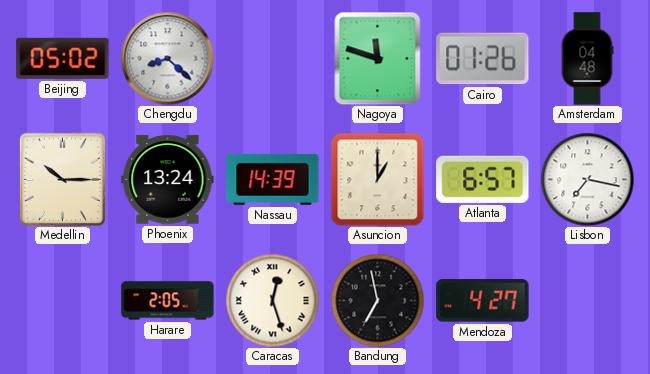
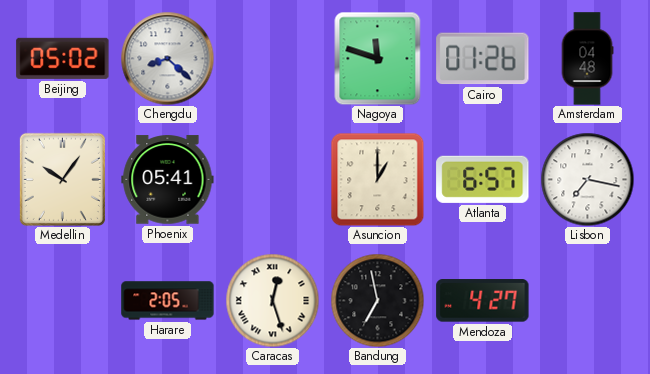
Medellin: 10:15 -> 10:06
Phoenix: 13:24 -> 05:41
Nassau: 14:39 -> none
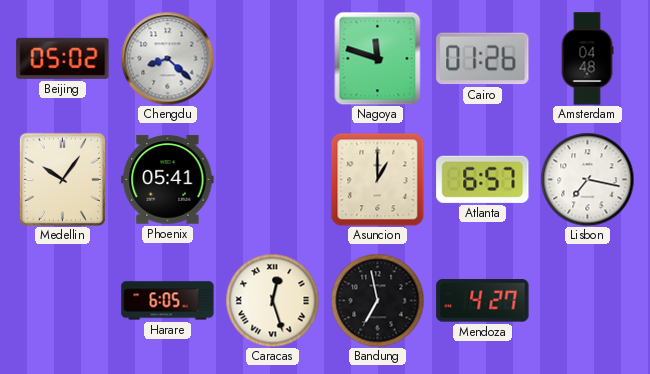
Harare: 2:05 -> 6:05
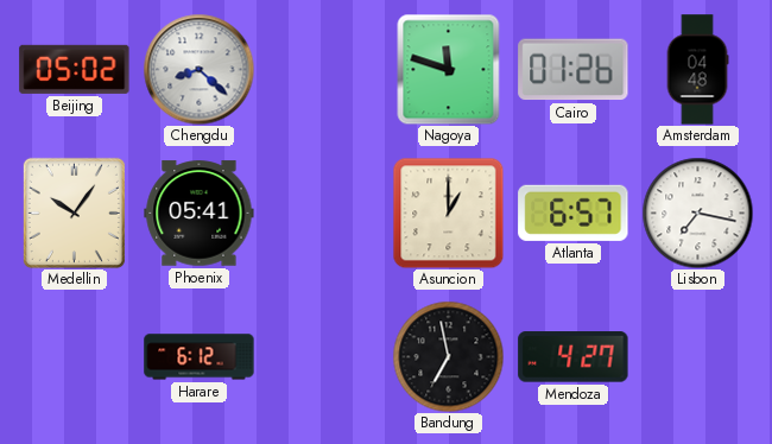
Harare: 6:05 -> 6:12
Caracas: 12:27 -> none
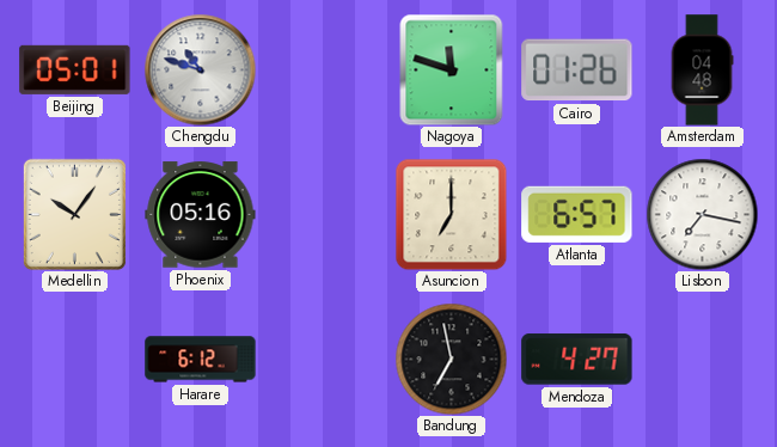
Beijing: 05:02 -> 05:01
Chengdu: 8:22 -> 10:48
Phoenix: 05:41 -> 05:16
Asuncion: 1:00 -> 7:00
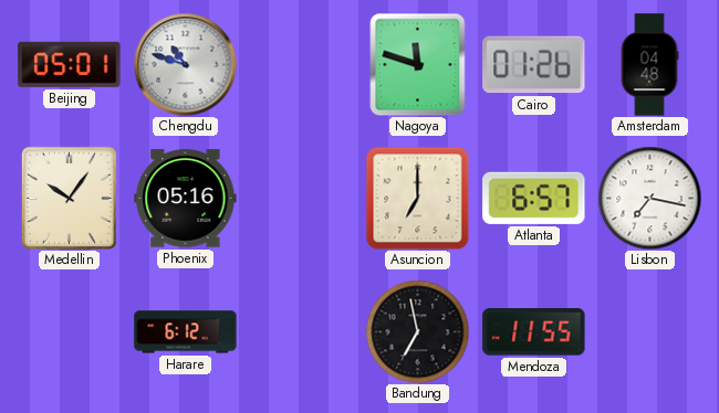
Mendoza: 4:27 -> 11:55
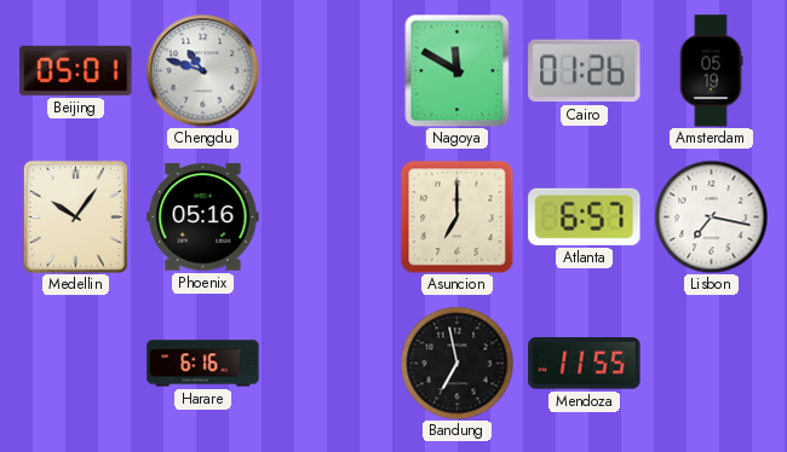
Nagoya: 11:48 -> 11:50
Amsterdam: 04:48 -> 05:19
Harare: 6:12 -> 6:16
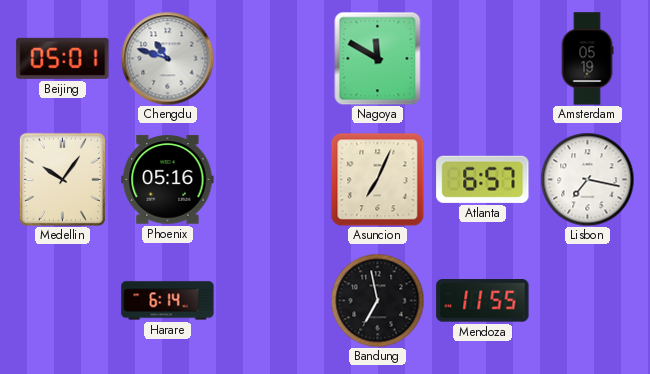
Cairo: 01:26 -> none
Asuncion: 7:00 -> 7:04
Harare: 6:16 -> 6:14
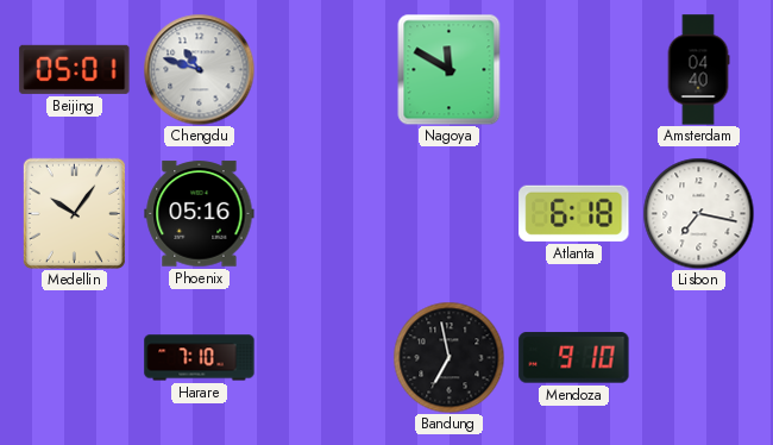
Amsterdam: 05:19 -> 04:40
Asuncion: 7:04 -> none
Atlanta: 6:57 -> 6:18
Harare: 6:14 -> 7:10
Mendoza: 11:55 -> 9:10
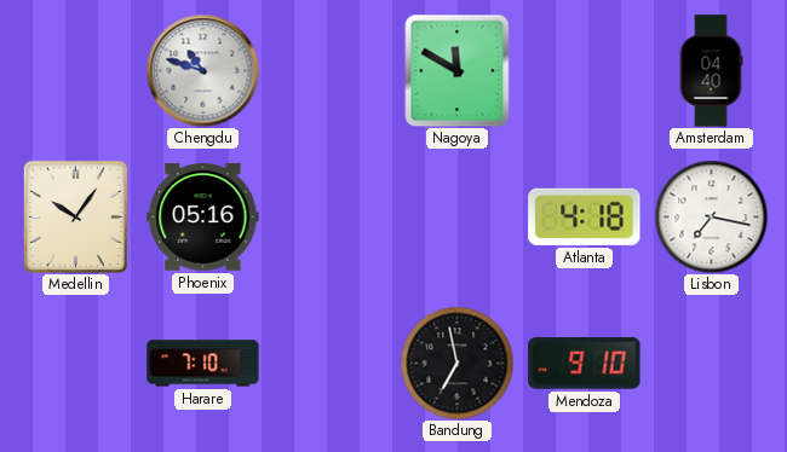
Beijing: 05:01 -> none
Atlanta: 6:18 -> 4:18
